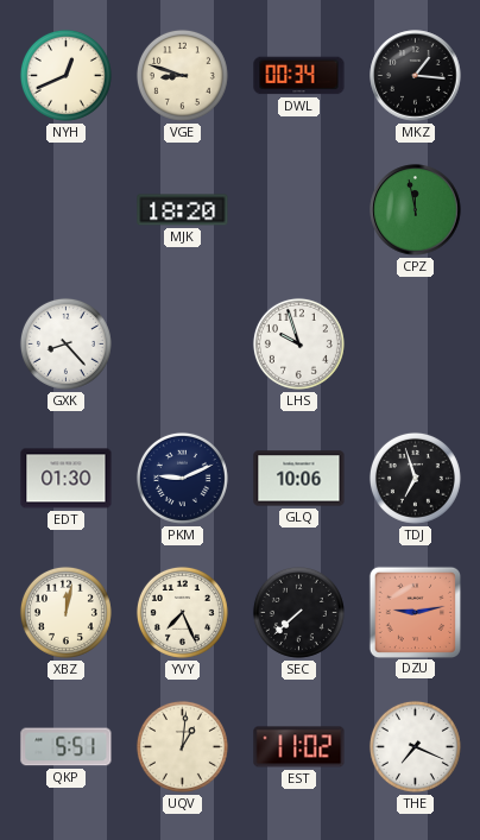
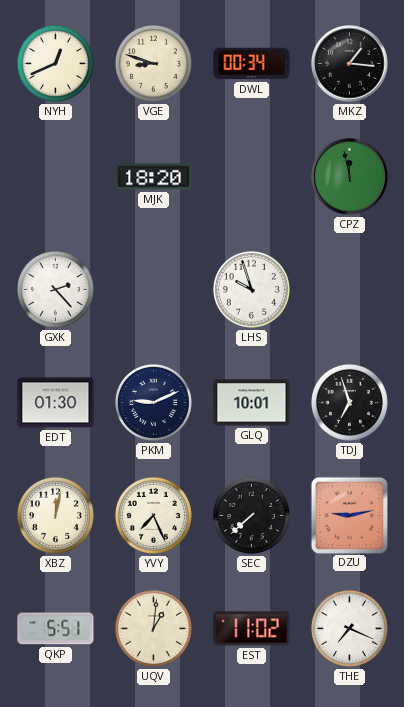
GXK: 8:23 -> 2:23
GLQ: 10:06 -> 10:01
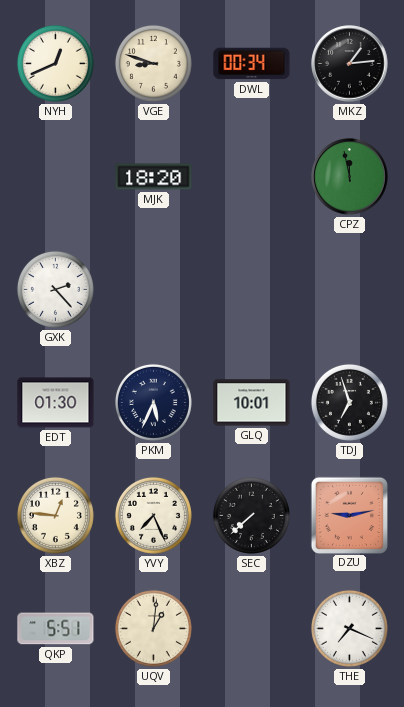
MKZ: 1:16 -> 1:14
LHS: 9:57 -> none
PKM: 9:11 -> 5:34
XBZ: 12:02 -> 12:46
EST: 11:02 -> none
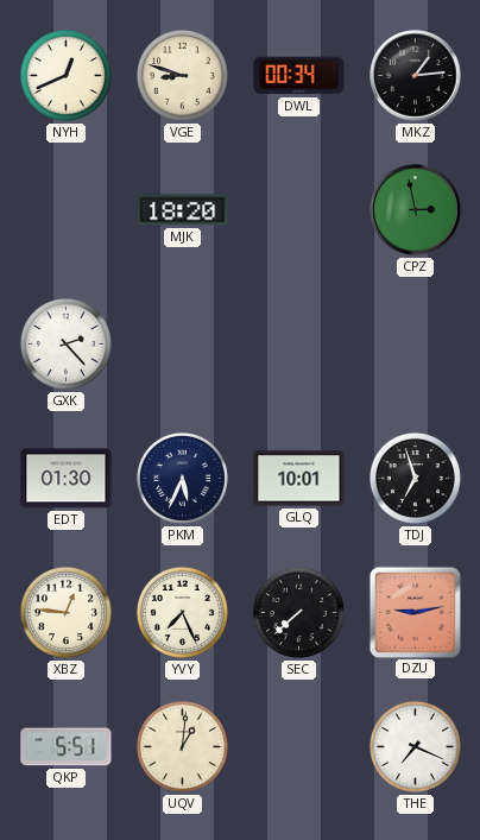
CPZ: 11:58 -> 2:58
